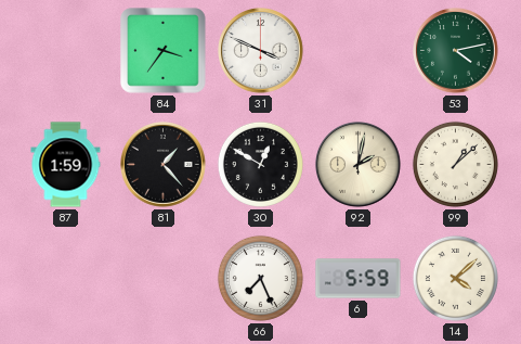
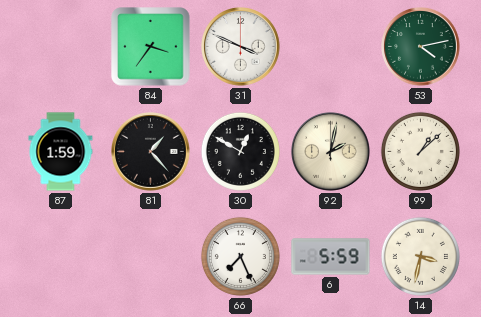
14: 4:08 -> 3:32
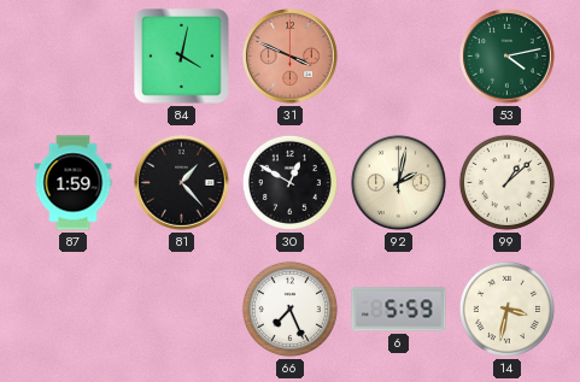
84: 3:36 -> 4:02
31 dial: white -> salmon
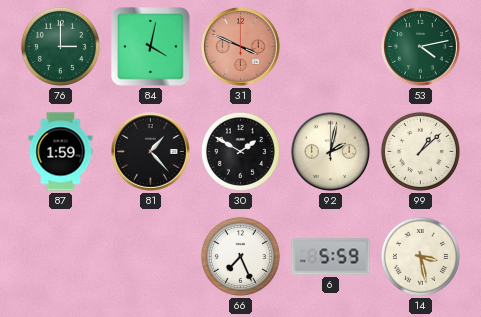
76: none -> 3:00
30: 12:50 -> 1:50
14: 3:32 -> 3:28
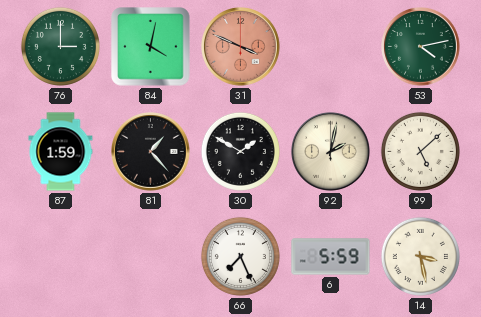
99: 1:08 -> 5:08
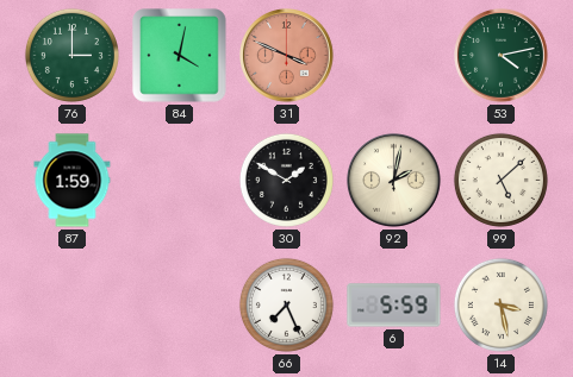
81: 1:23 -> none
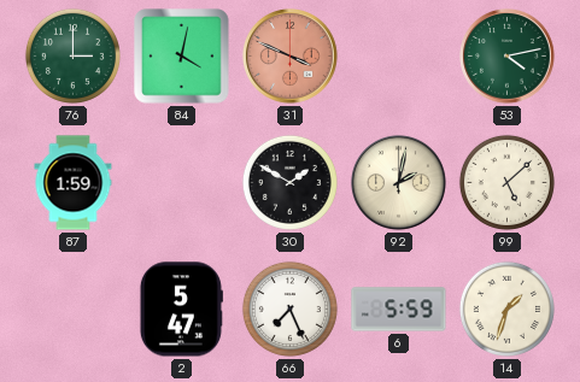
2: none -> 5:47
14: 3:28 -> 1:33
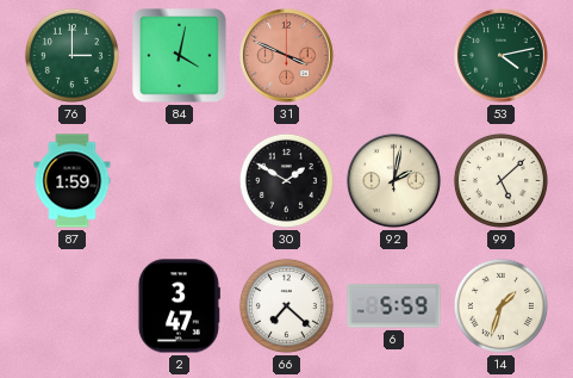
2: 5:47 -> 3:47
66: 7:26 -> 7:22
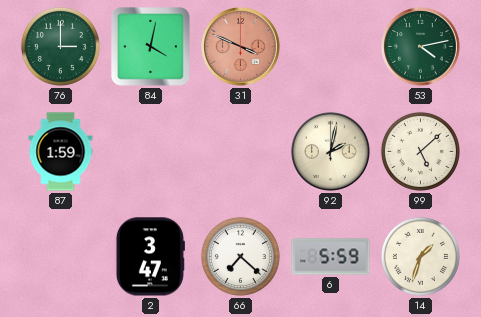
30: 1:50 -> none
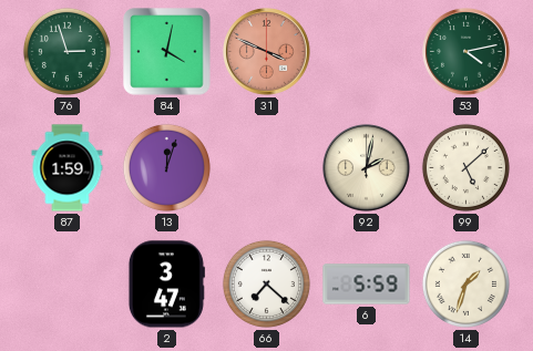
76: 3:00 -> 2:57
13: none -> 12:03
